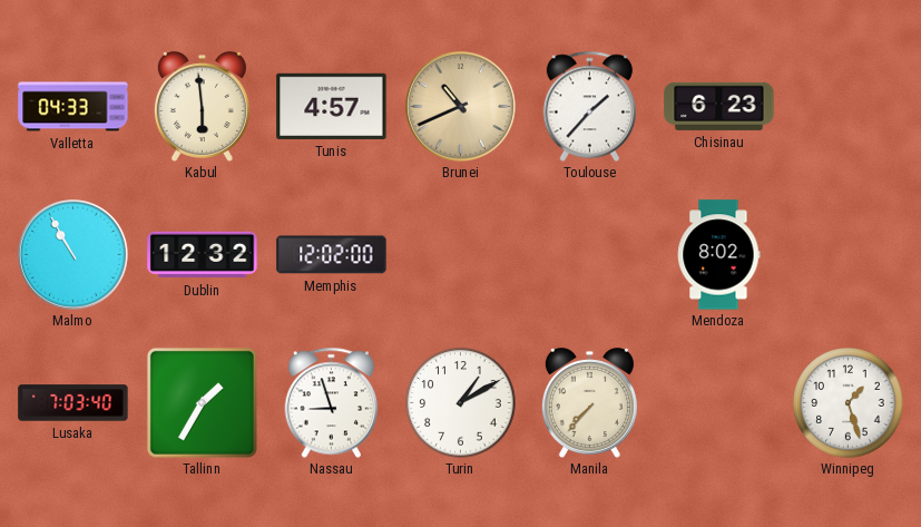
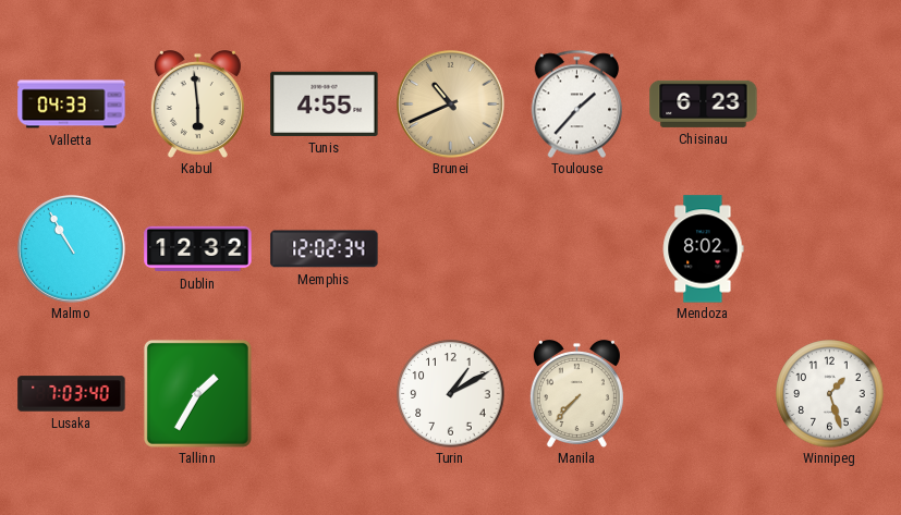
Tunis: 4:57 -> 4:55
Memphis: 12:02:00 -> 12:02:34
Nassau: 8:57 -> none
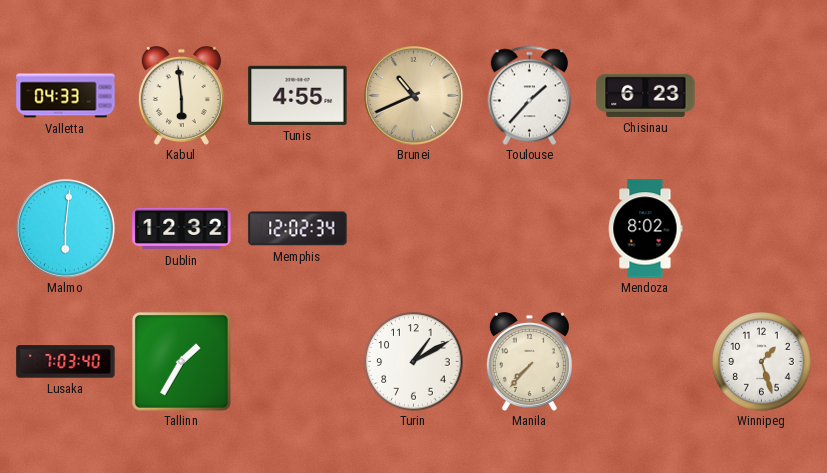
Malmo: 10:55 -> 6:01
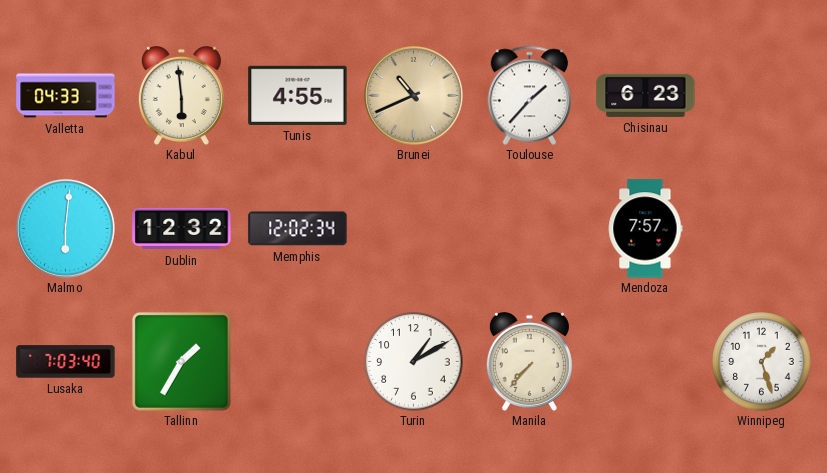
Mendoza: 8:02 -> 7:57
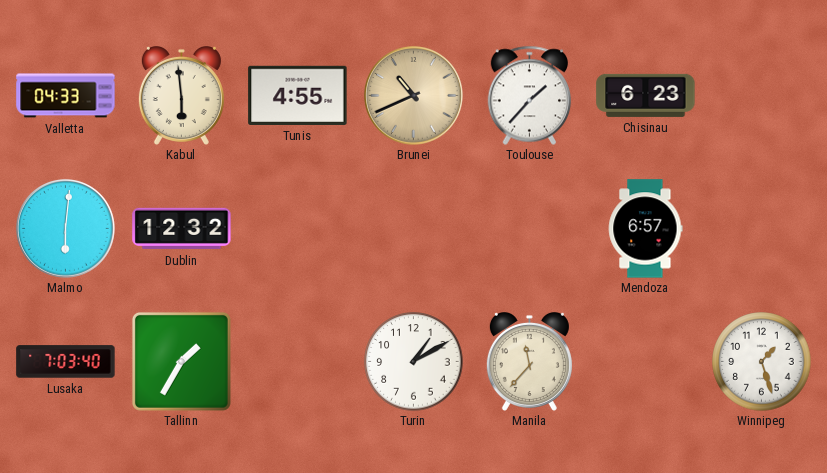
Memphis: 12:02 -> none
Mendoza: 7:57 -> 6:57
Manila: 7:37 -> 11:37
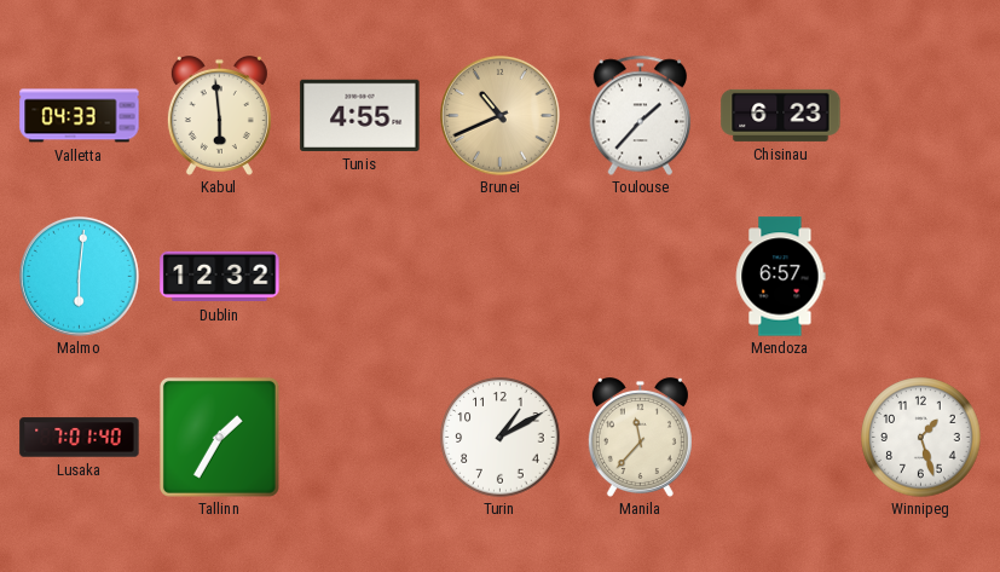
Lusaka: 7:03 -> 7:01
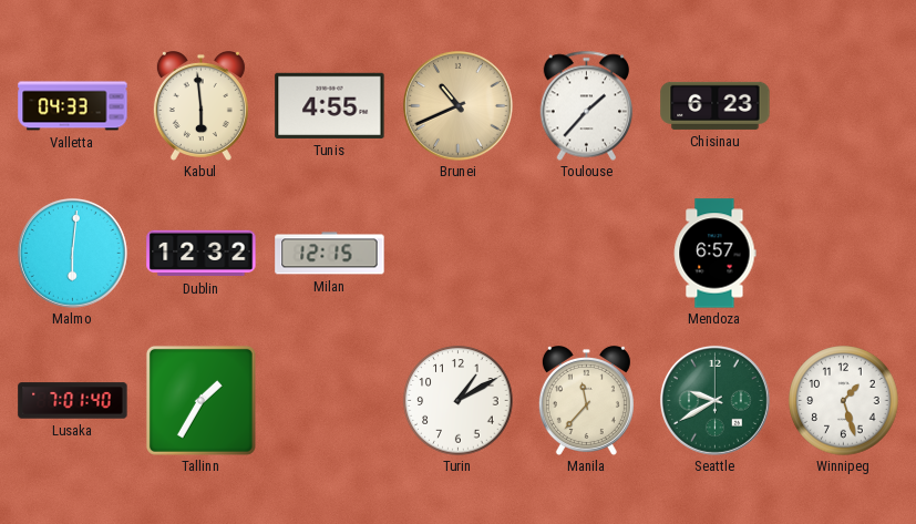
Milan: none -> 12:15
Seattle: none -> 9:40
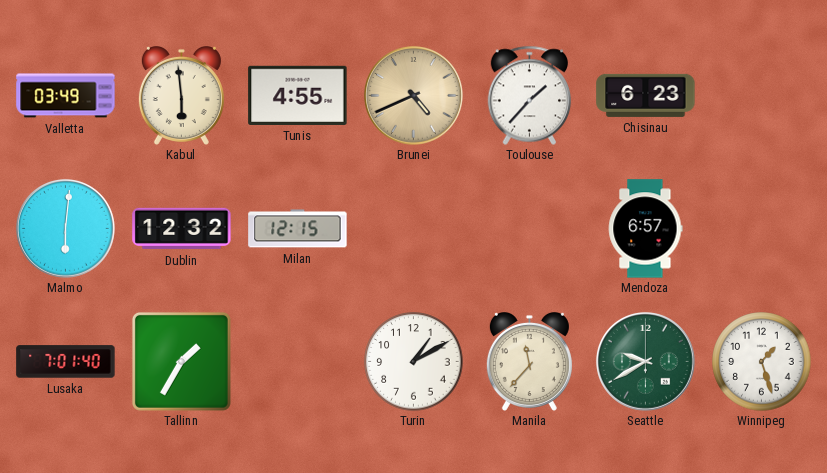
Valletta: 04:33 -> 03:49
Brunei: 10:41 -> 4:41
